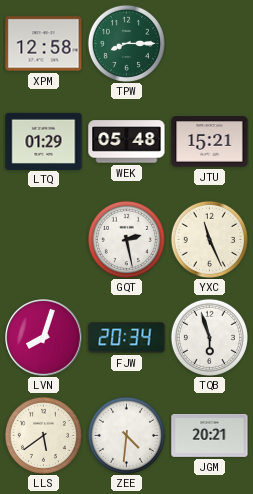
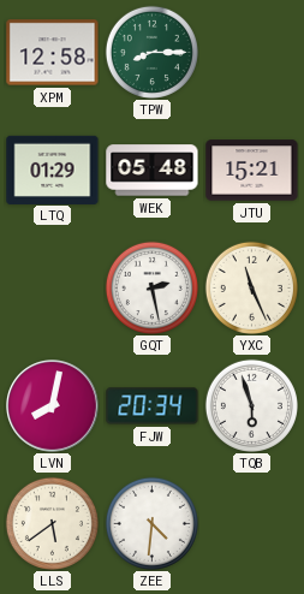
LVN: 8:03 -> 8:02
JGM: 20:21 -> none
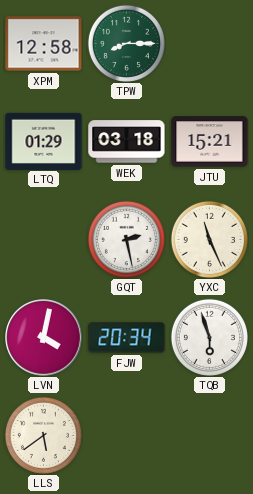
WEK: 05:48 -> 03:18
LVN: 8:02 -> 4:02
ZEE: 4:31 -> none
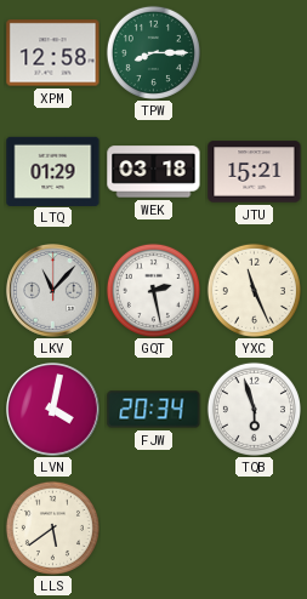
LKV: none -> 11:07
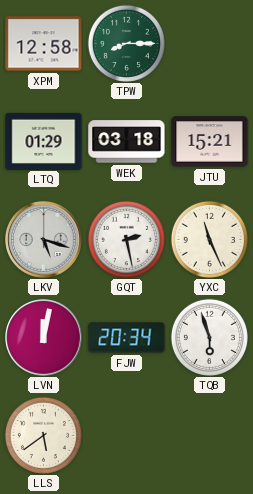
LKV: 11:07 -> 5:18
LVN: 4:02 -> 12:02
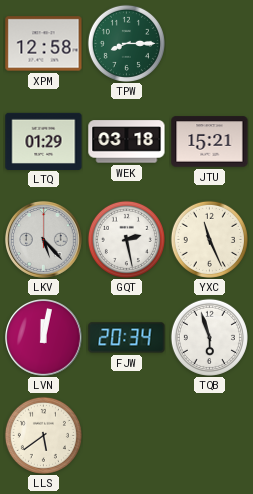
LKV: 5:18 -> 5:23
